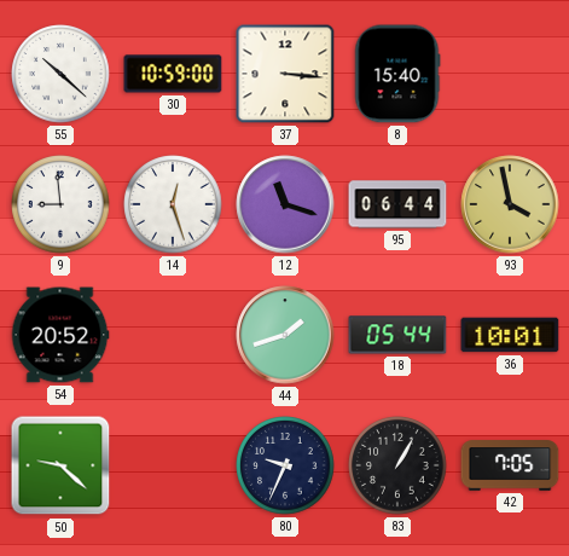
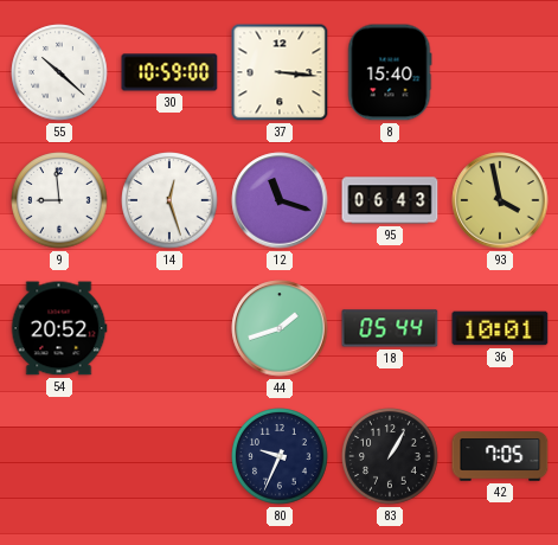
95: 06:44 -> 06:43
50: 9:22 -> none
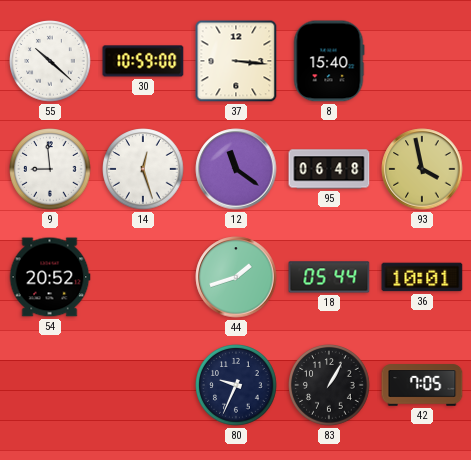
12: 11:18 -> 11:21
95: 06:43 -> 06:48
